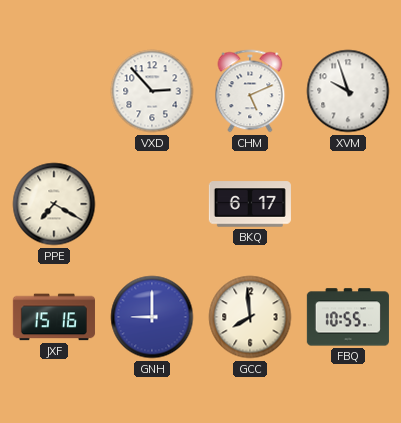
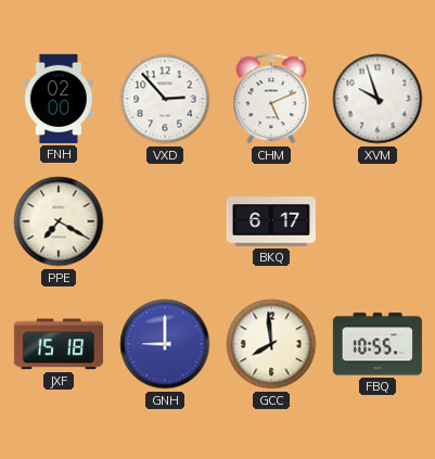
FNH: none -> 02:00
JXF: 15:16 -> 15:18
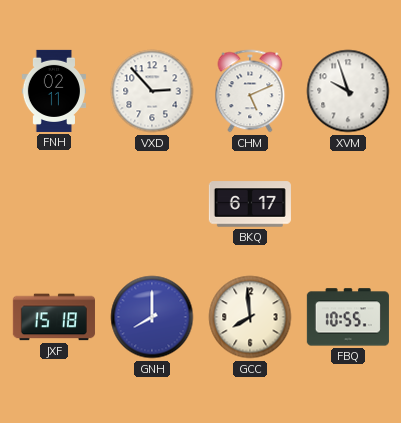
FNH: 02:00 -> 02:11
PPE: 7:20 -> none
GNH: 9:00 -> 8:00
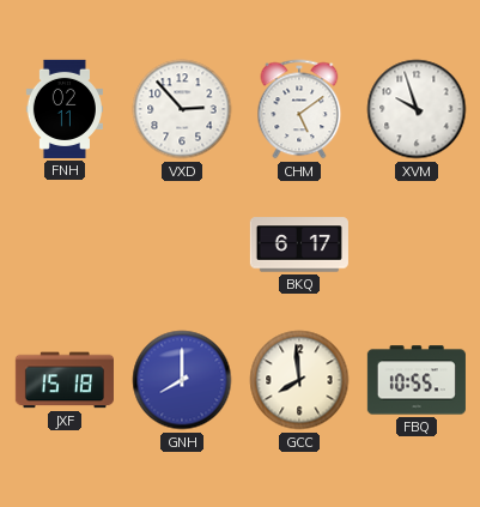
CHM: 5:11 -> 5:09
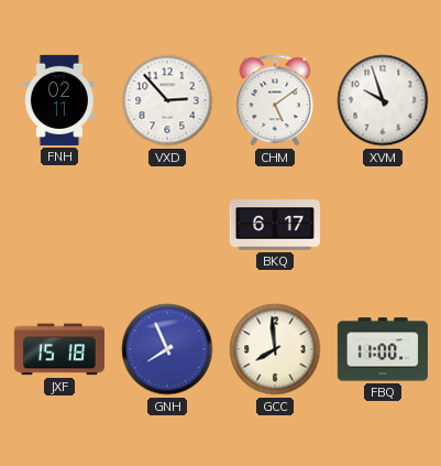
GNH: 8:00 -> 7:56
FBQ: 10:55 -> 11:00
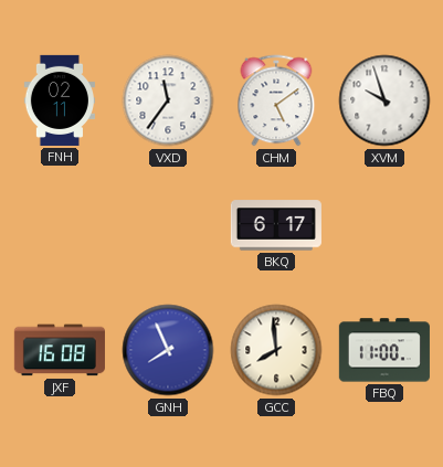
VXD: 2:53 -> 11:36
JXF: 15:18 -> 16:08
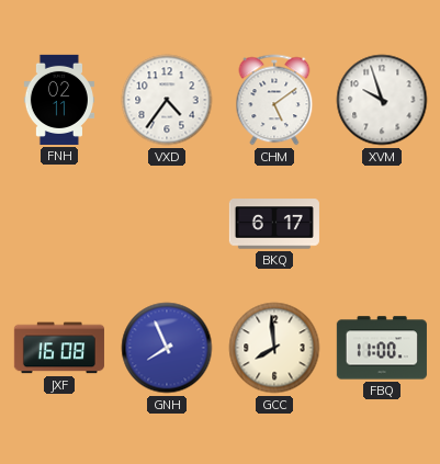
VXD: 11:36 -> 4:36
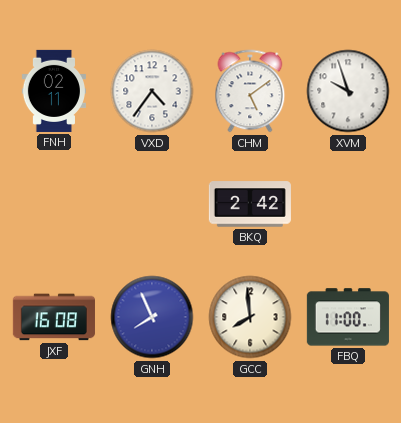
BKQ: 6:17 -> 2:42
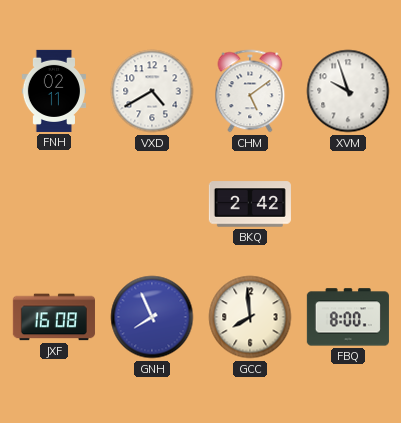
VXD: 4:36 -> 4:40
FBQ: 11:00 -> 8:00
